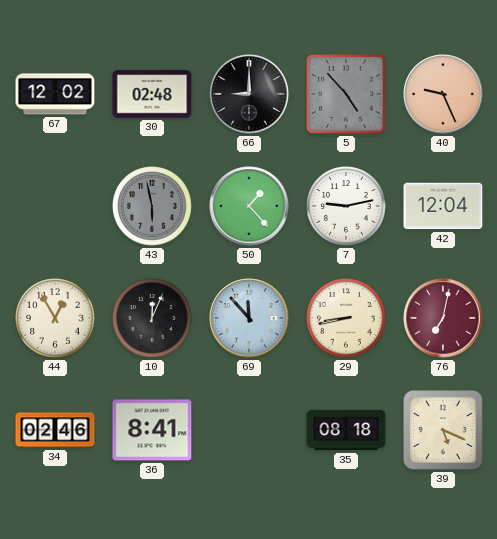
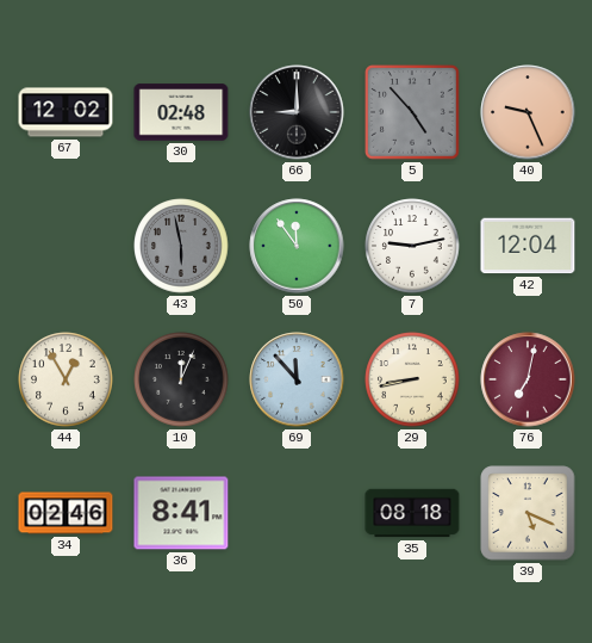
50: 1:23 -> 11:54
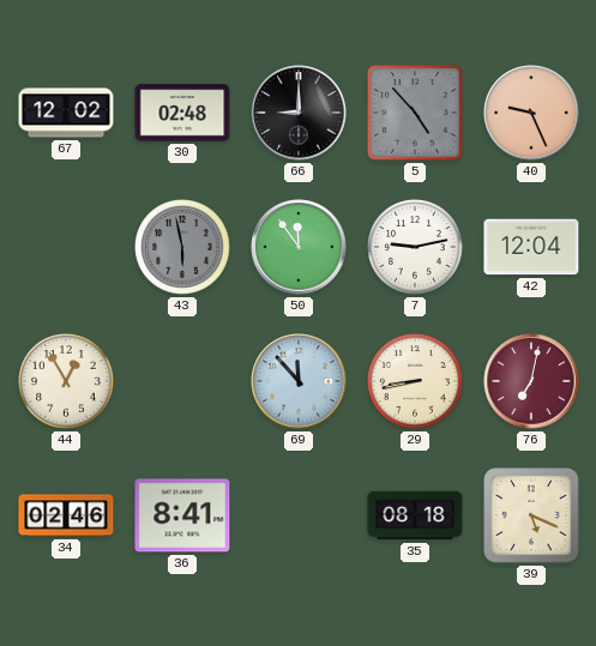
10: 12:04 -> none
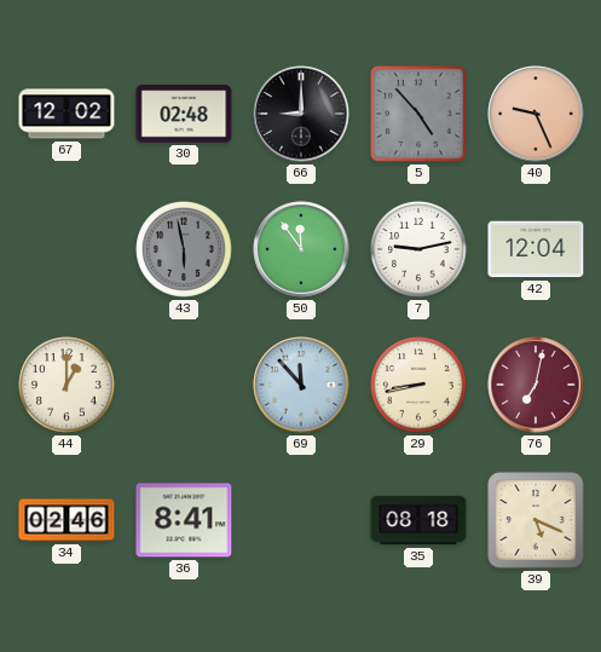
44: 12:55 -> 1:00
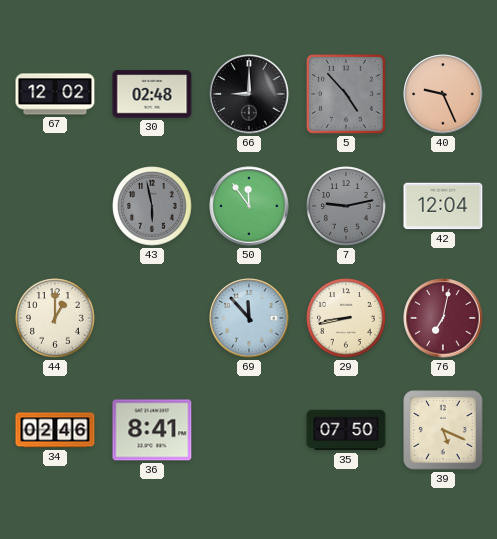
7 dial: white -> grey
35: 08:18 -> 07:50
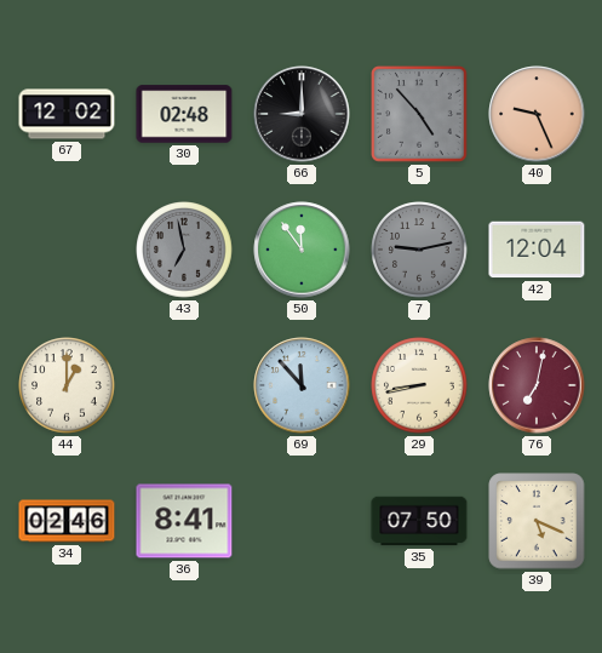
43: 5:58 -> 6:58
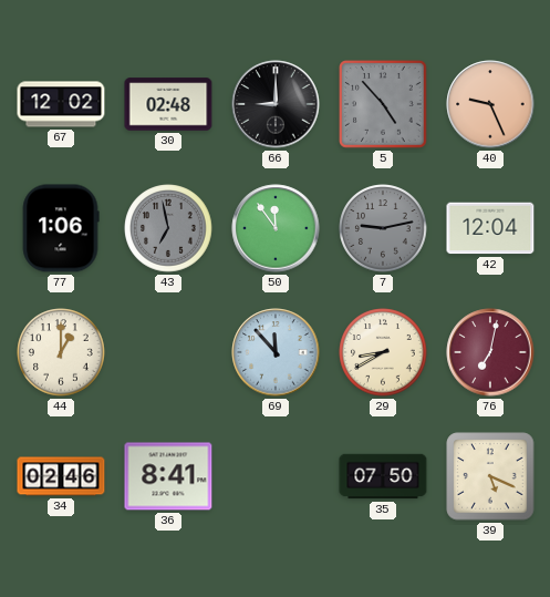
77: none -> 1:06
29: 8:43 -> 8:40
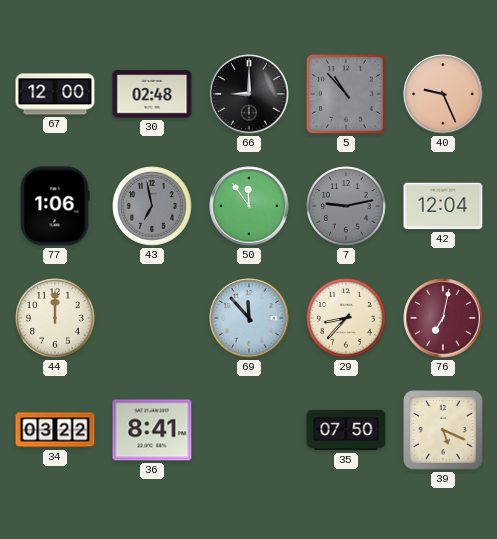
67: 12:02 -> 12:00
5: 4:53 -> 10:53
44: 1:00 -> 12:00
29: 8:40 -> 8:37
34: 02:46 -> 03:22
